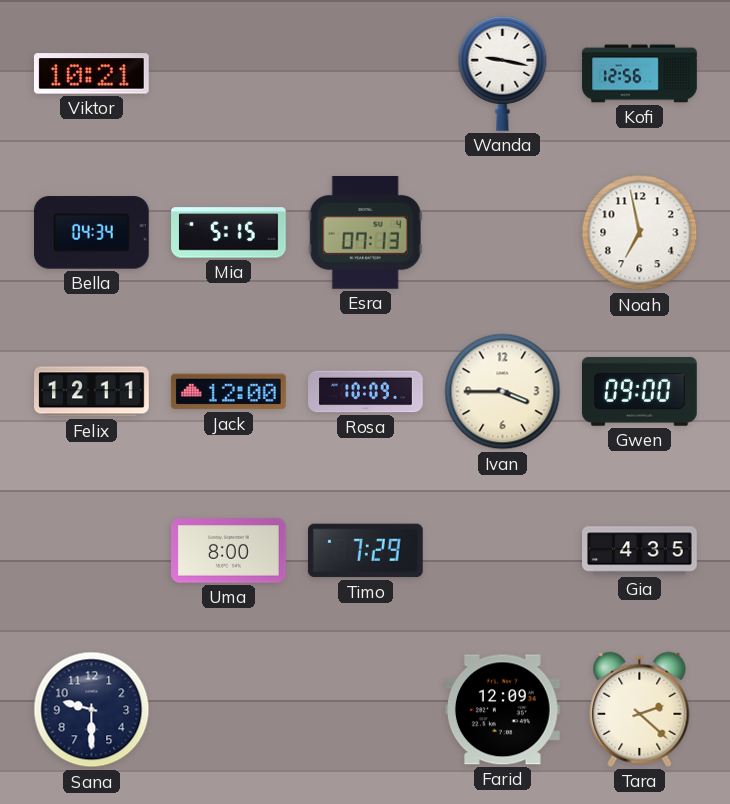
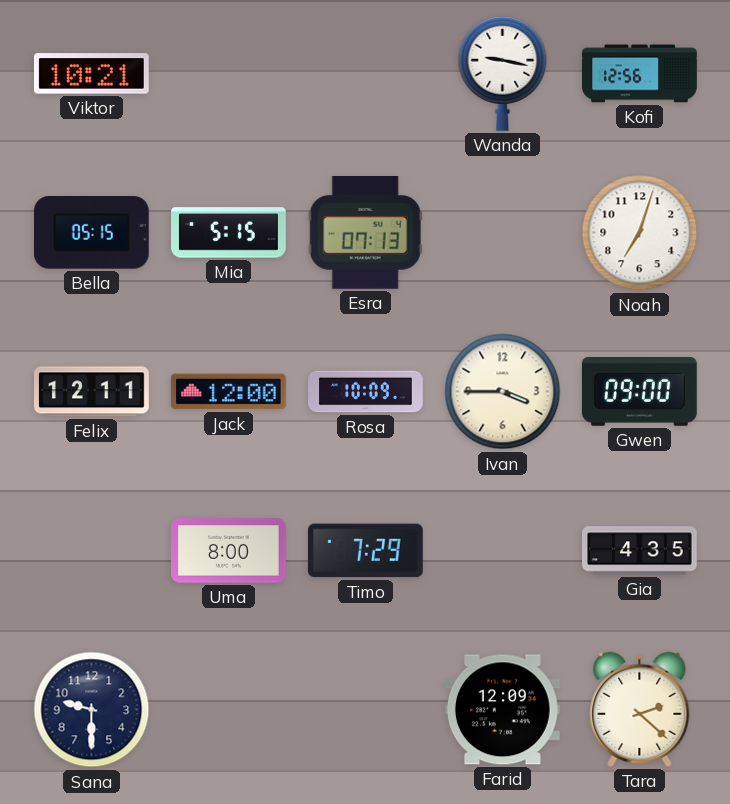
Bella: 04:34 -> 05:15
Noah: 6:58 -> 7:03
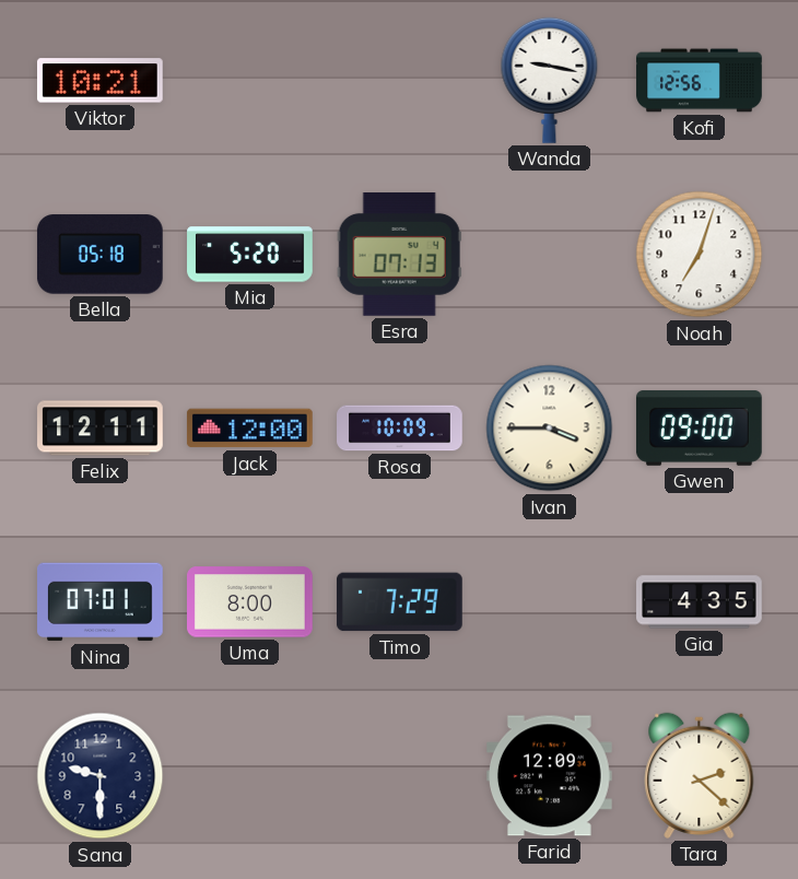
Bella: 05:15 -> 05:18
Mia: 5:15 -> 5:20
Nina: none -> 07:01
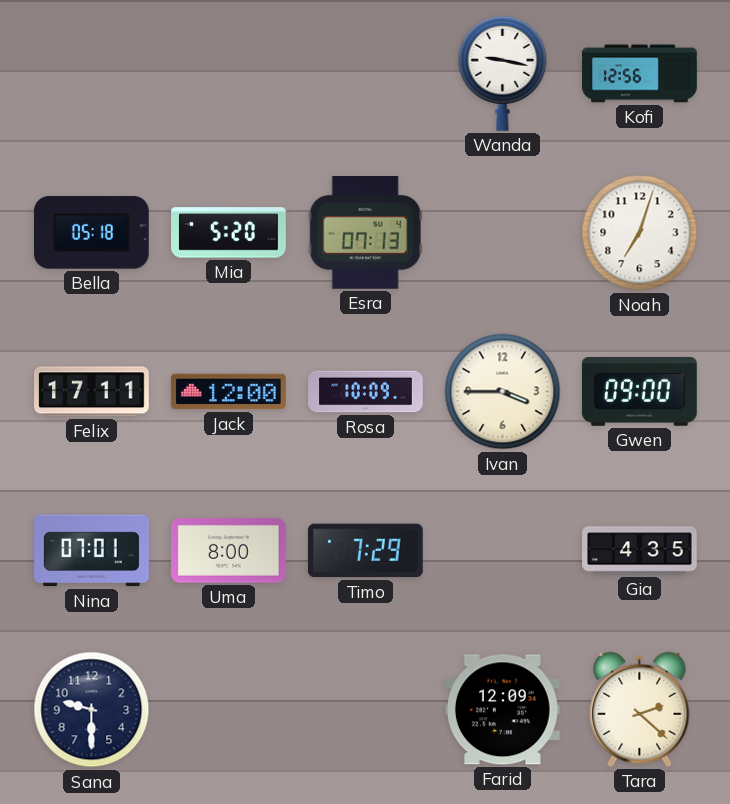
Viktor: 10:21 -> none
Felix: 12:11 -> 17:11
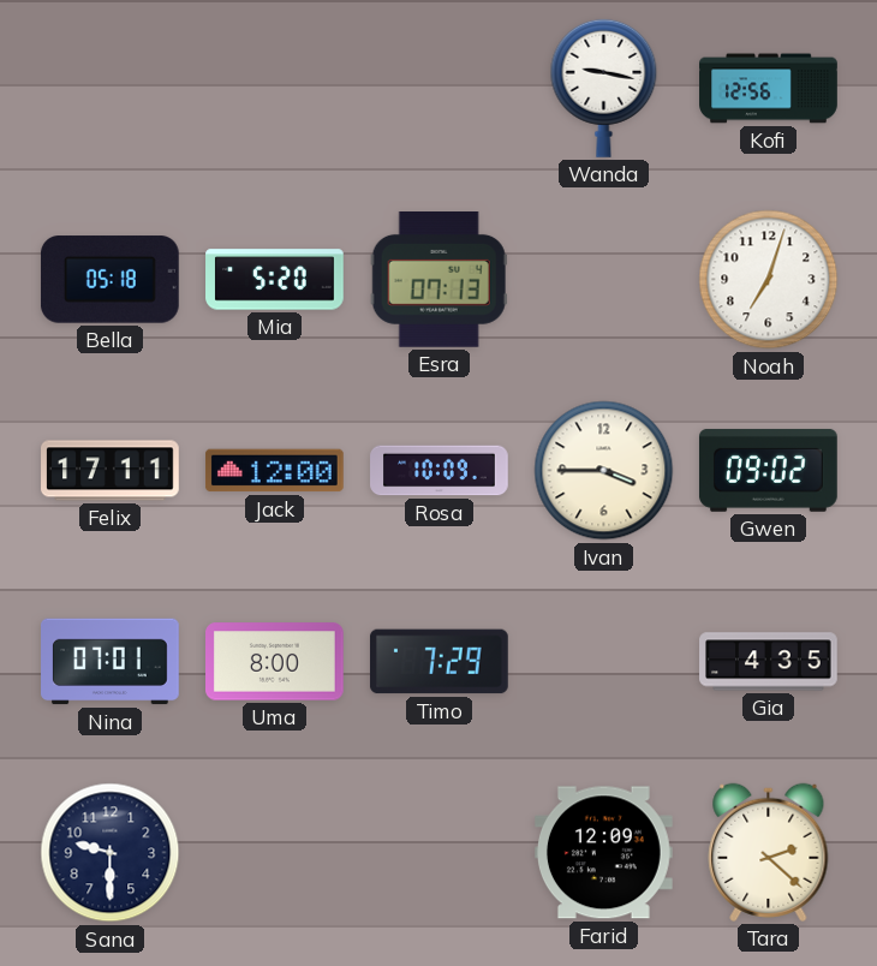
Gwen: 09:00 -> 09:02
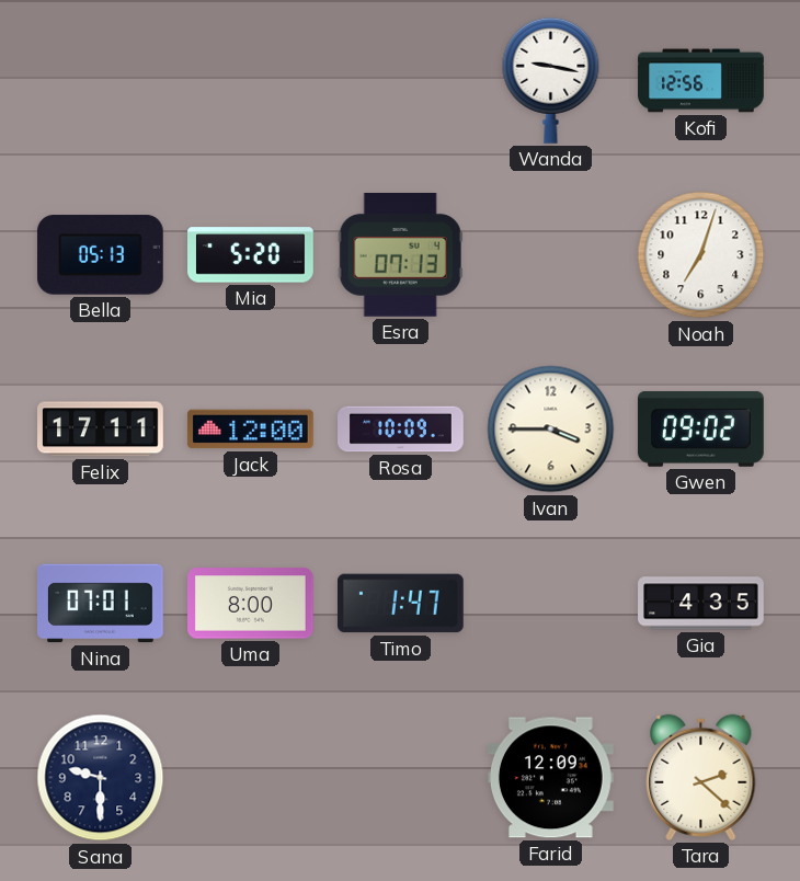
Bella: 05:18 -> 05:13
Timo: 7:29 -> 1:47
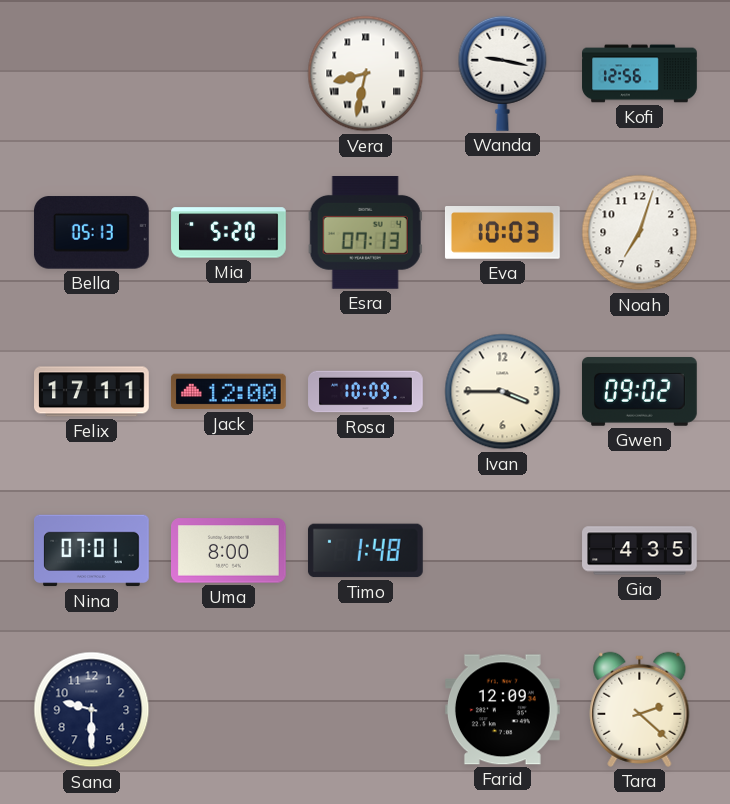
Vera: none -> 8:32
Eva: none -> 10:03
Timo: 1:47 -> 1:48
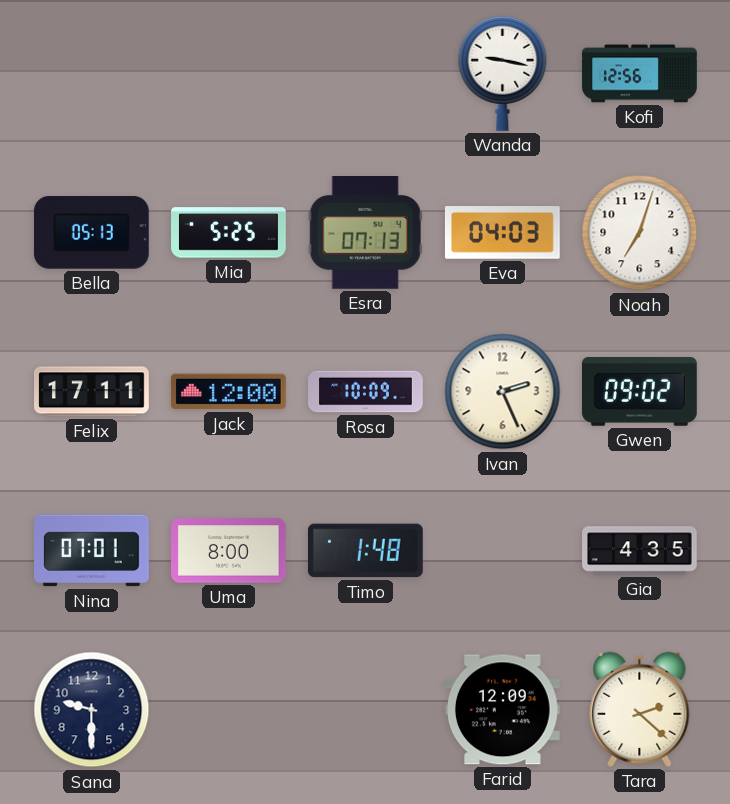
Vera: 8:32 -> none
Mia: 5:20 -> 5:25
Eva: 10:03 -> 04:03
Ivan: 3:45 -> 2:26
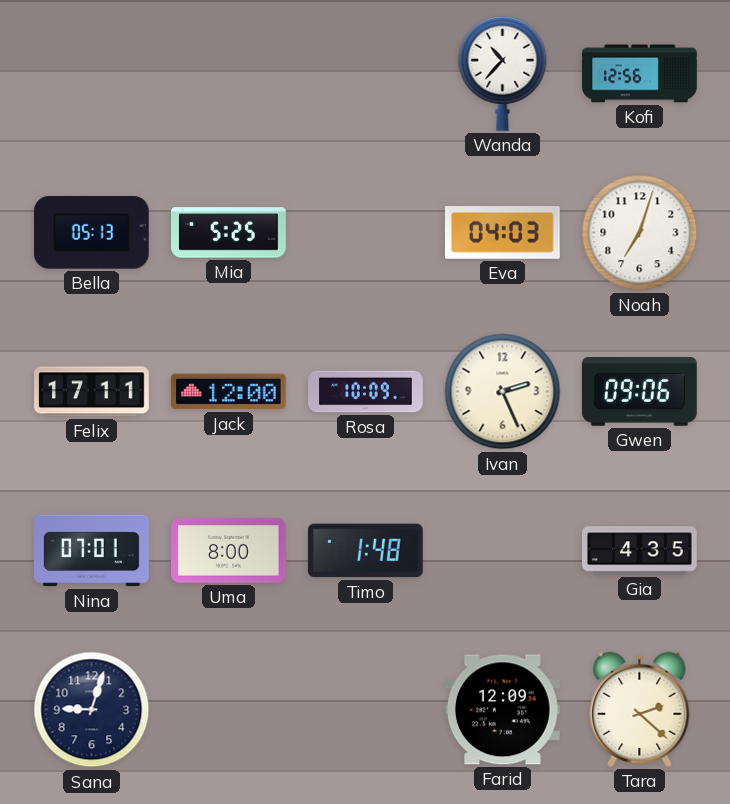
Wanda: 9:17 -> 10:37
Esra: 07:13 -> none
Gwen: 09:02 -> 09:06
Sana: 9:30 -> 9:03
